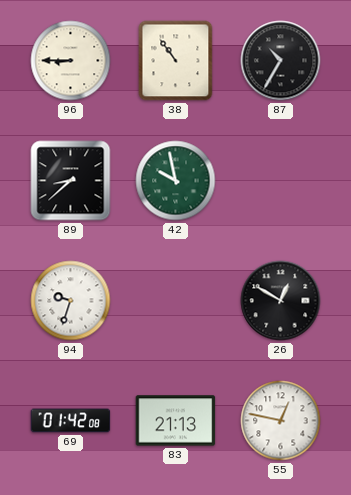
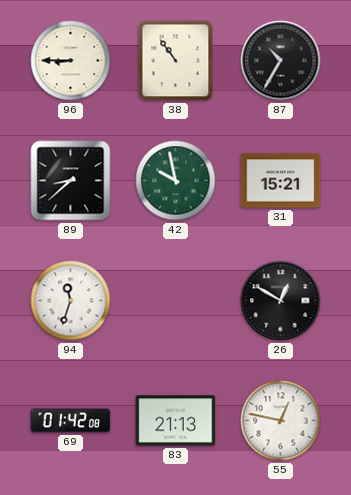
31: none -> 15:21
94: 9:33 -> 11:33
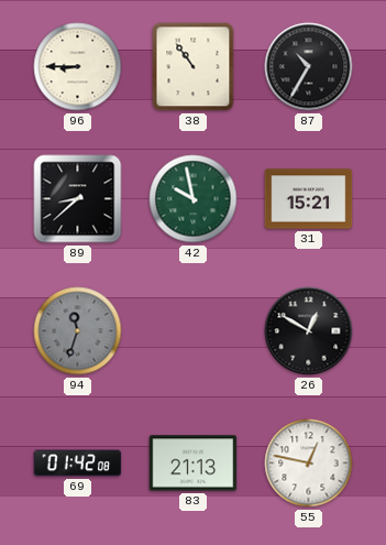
94 dial: white -> grey
